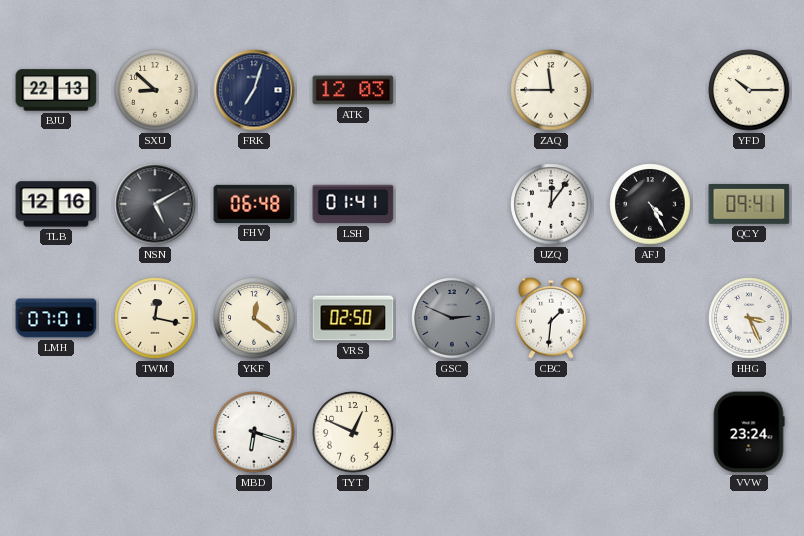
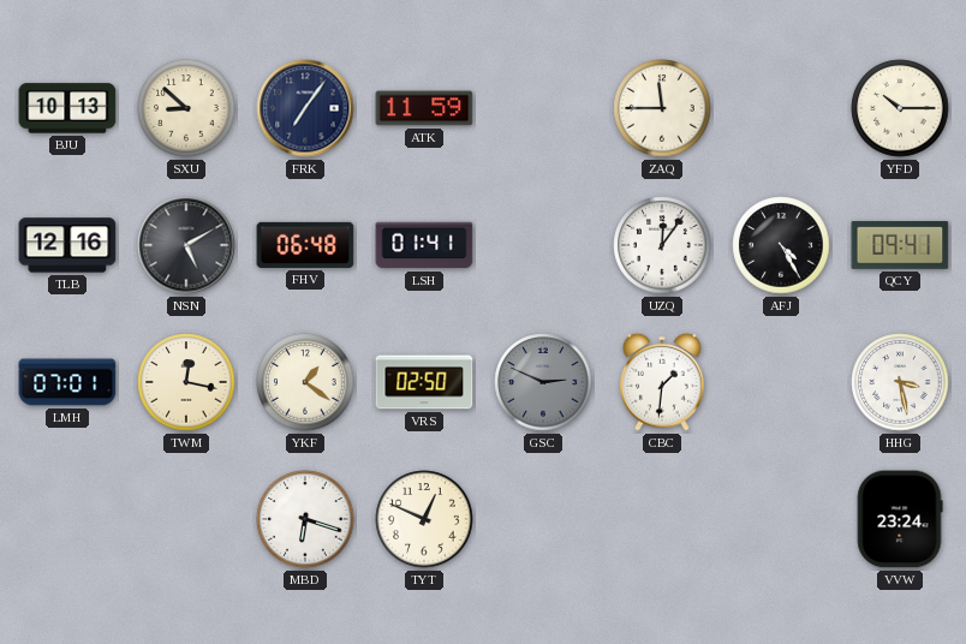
BJU: 22:13 -> 10:13
FRK: 7:03 -> 7:06
ATK: 12:03 -> 11:59
YKF: 12:21 -> 1:21
HHG: 3:26 -> 3:28
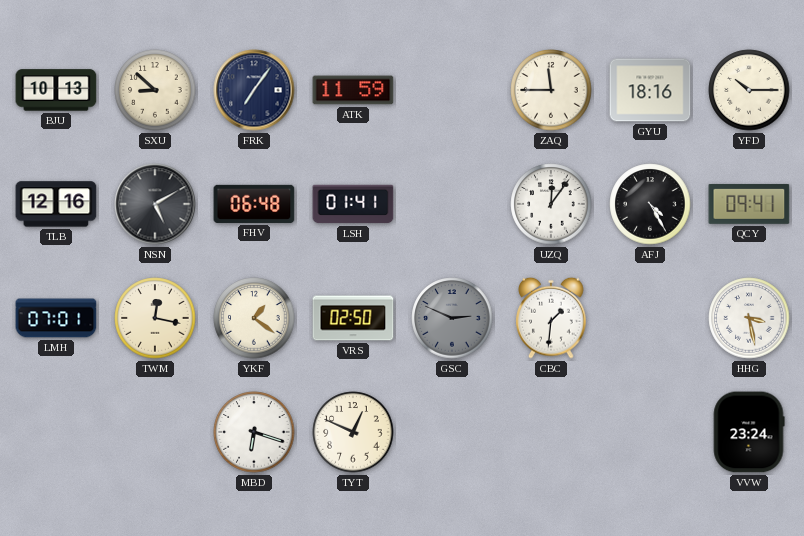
GYU: none -> 18:16
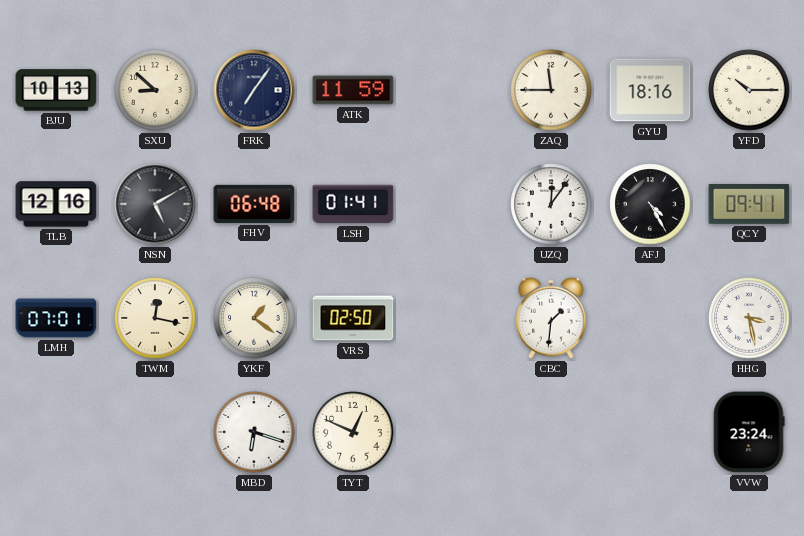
GSC: 2:49 -> none
